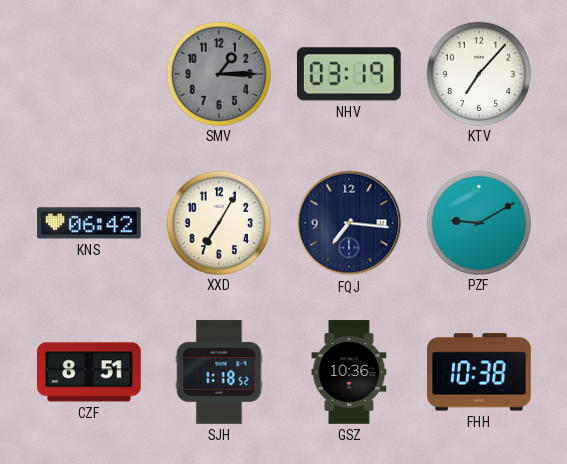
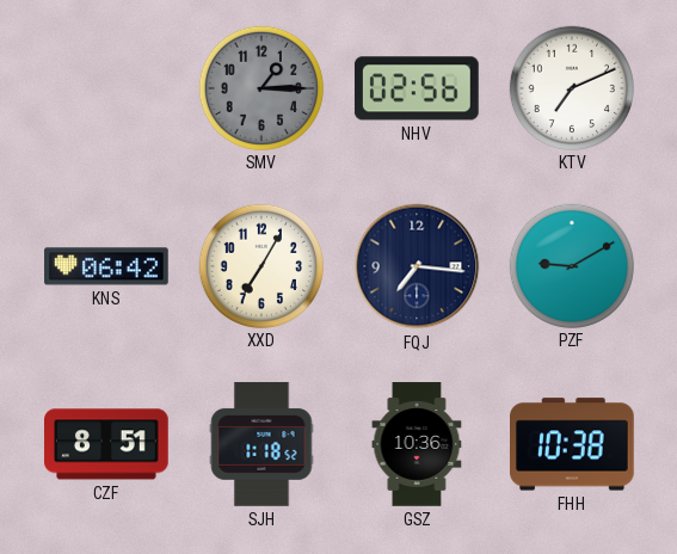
NHV: 03:19 -> 02:56
KTV: 7:07 -> 7:11
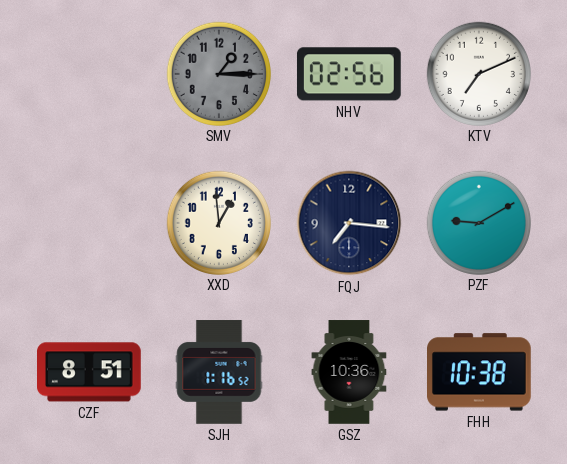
KNS: 06:42 -> none
XXD: 7:05 -> 12:59
SJH: 1:18 -> 1:16
